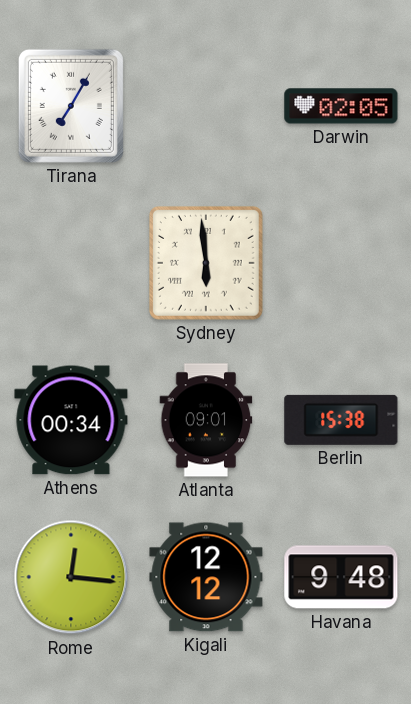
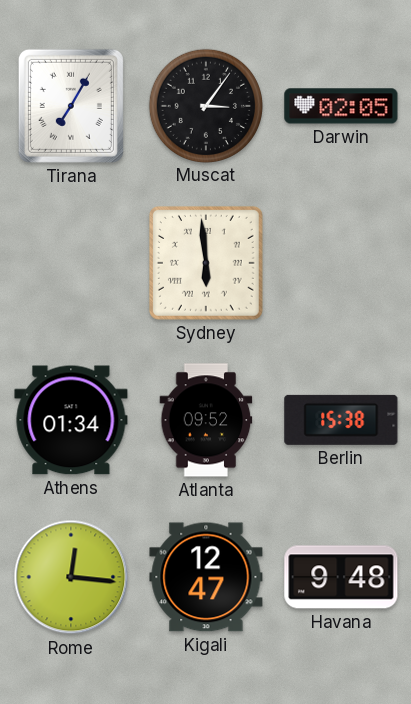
Muscat: none -> 3:06
Athens: 00:34 -> 01:34
Atlanta: 09:01 -> 09:52
Kigali: 12:12 -> 12:47
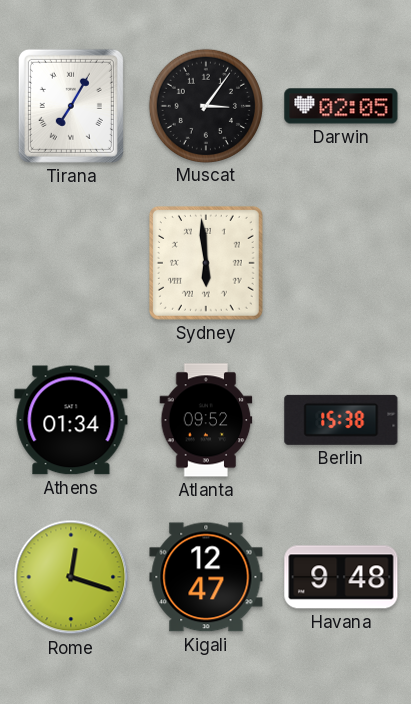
Rome: 12:16 -> 12:18
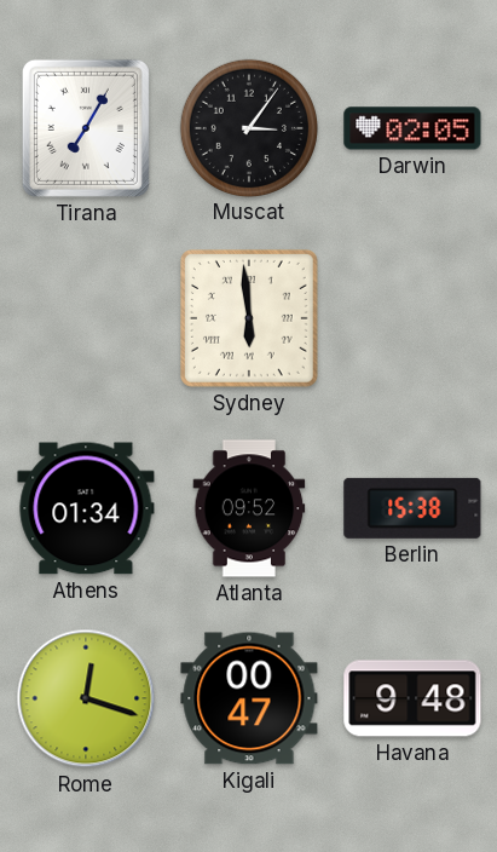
Kigali: 12:47 -> 00:47
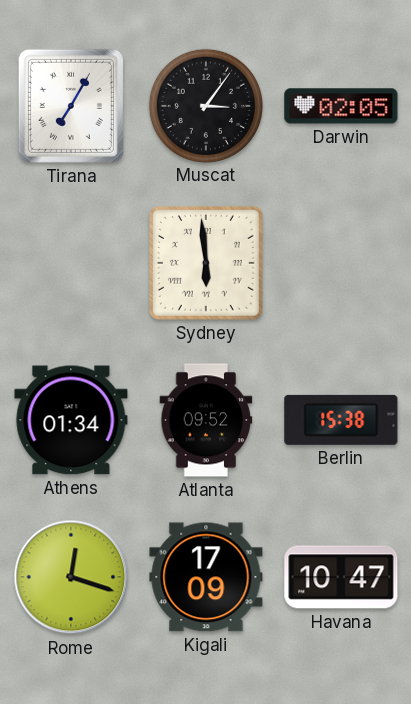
Kigali: 00:47 -> 17:09
Havana: 9:48 -> 10:47
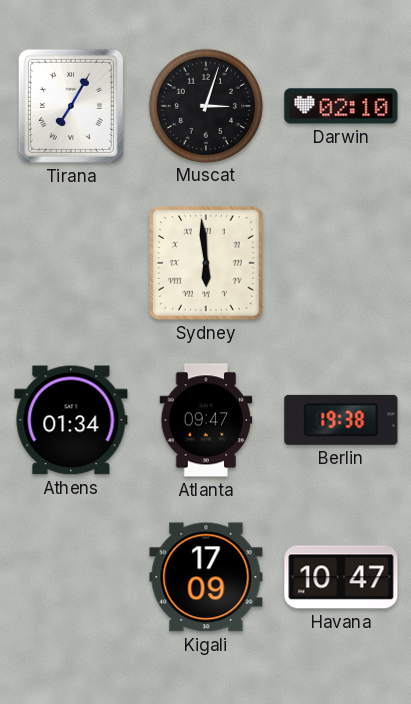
Muscat: 3:06 -> 3:03
Darwin: 02:05 -> 02:10
Atlanta: 09:52 -> 09:47
Berlin: 15:38 -> 19:38
Rome: 12:18 -> none
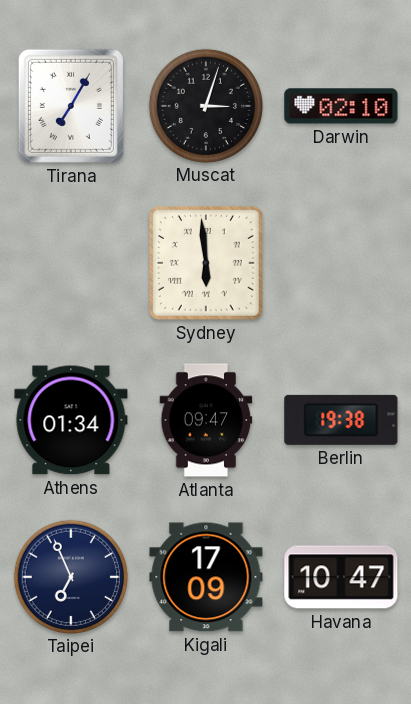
Taipei: none -> 6:56
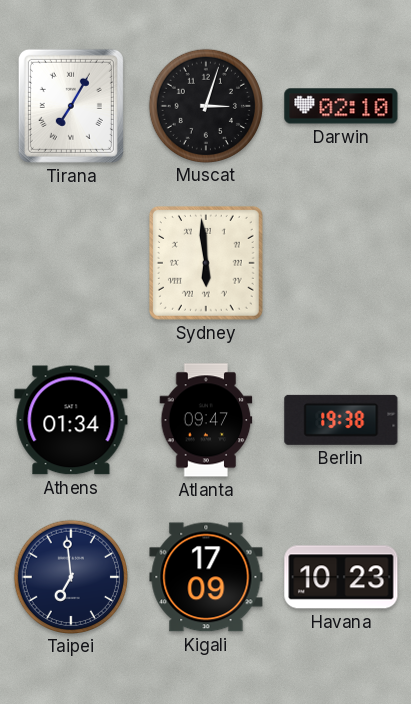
Taipei: 6:56 -> 6:59
Havana: 10:47 -> 10:23
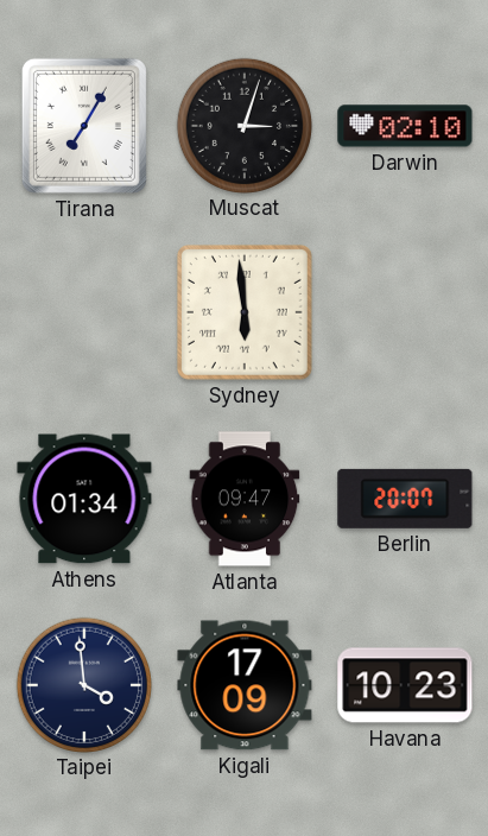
Berlin: 19:38 -> 20:07
Taipei: 6:59 -> 3:59
